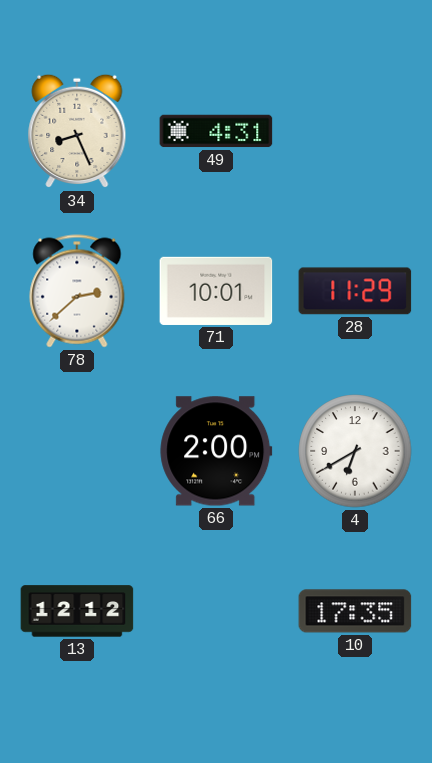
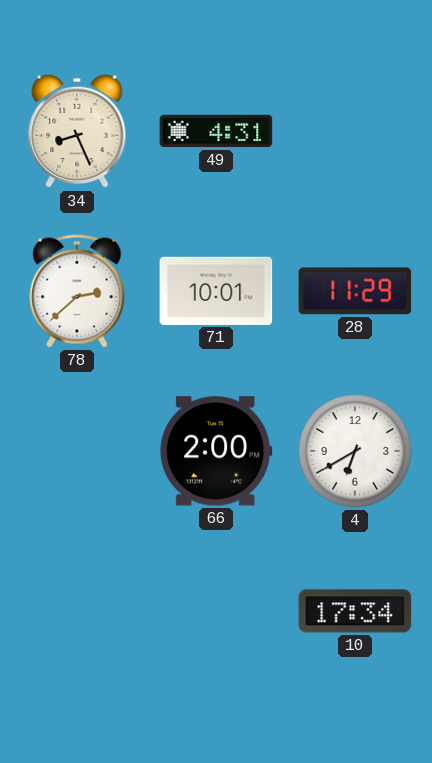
13: 12:12 -> none
10: 17:35 -> 17:34
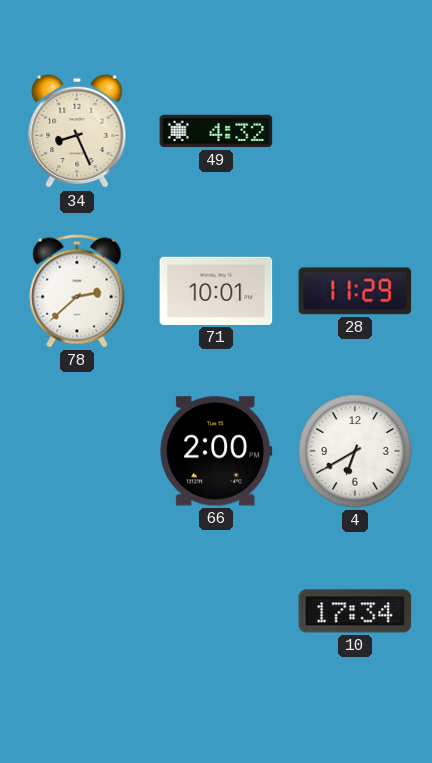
49: 4:31 -> 4:32
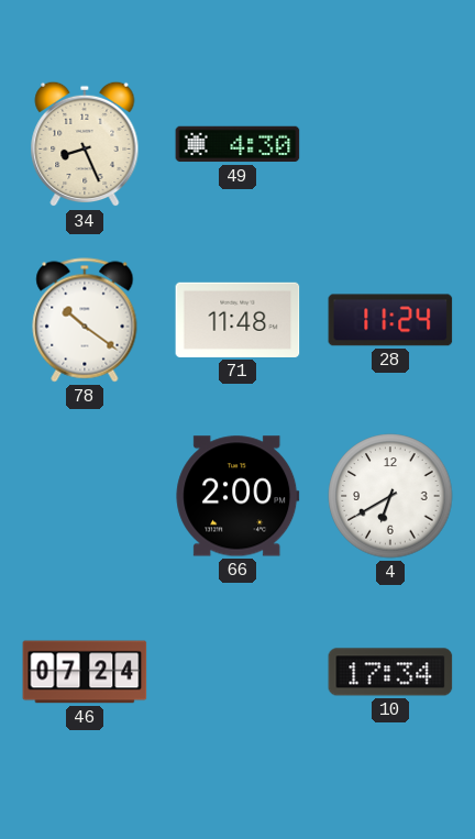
49: 4:32 -> 4:30
78: 2:38 -> 10:21
71: 10:01 -> 11:48
28: 11:29 -> 11:24
46: none -> 07:24
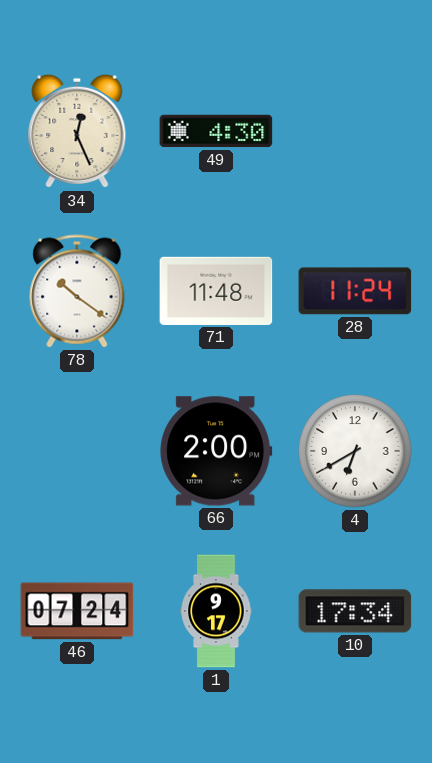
34: 8:26 -> 12:26
1: none -> 9:17
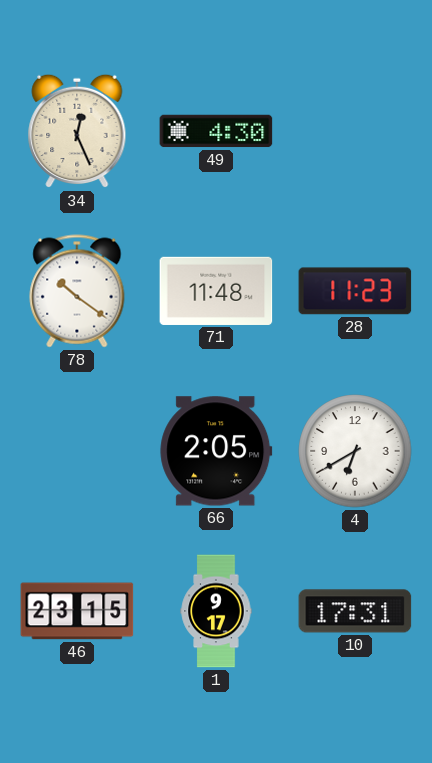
28: 11:24 -> 11:23
66: 2:00 -> 2:05
46: 07:24 -> 23:15
10: 17:34 -> 17:31
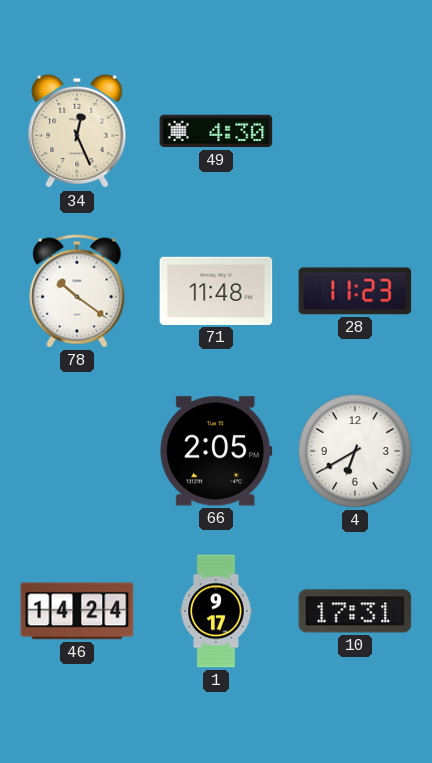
46: 23:15 -> 14:24
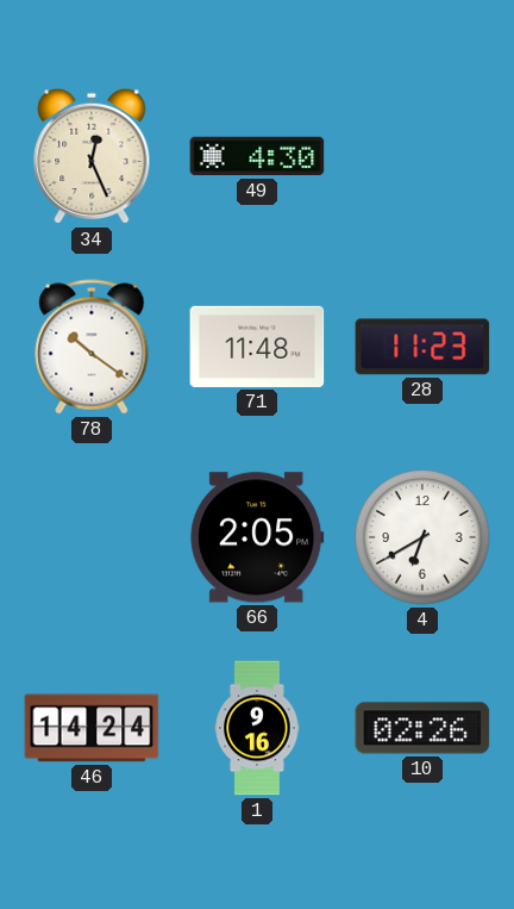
1: 9:17 -> 9:16
10: 17:31 -> 02:26
